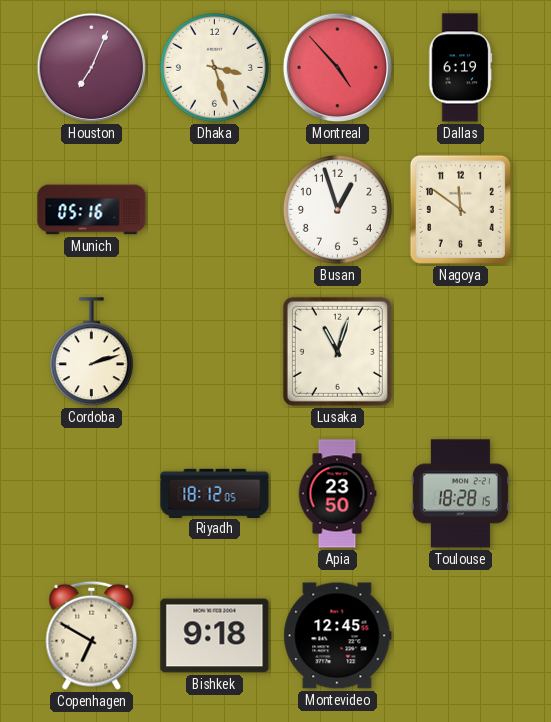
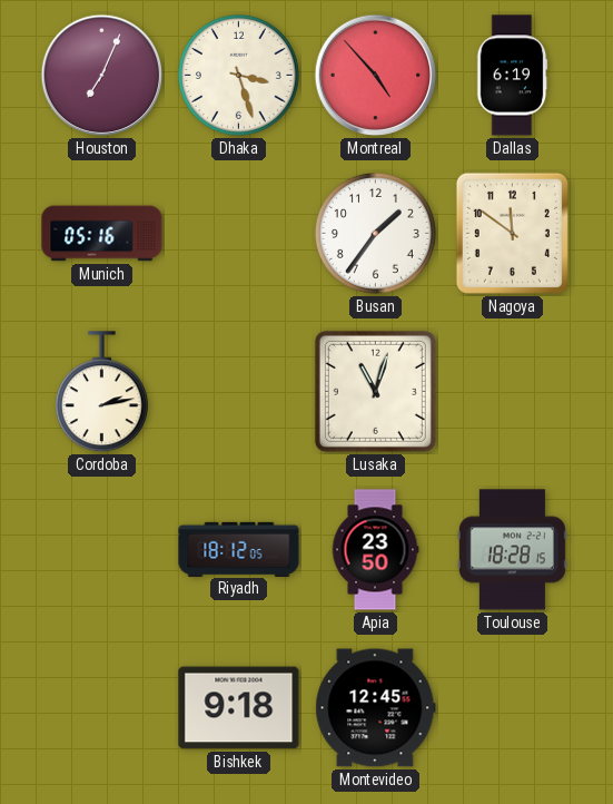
Busan: 12:57 -> 1:36
Cordoba: 2:12 -> 2:13
Copenhagen: 6:50 -> none
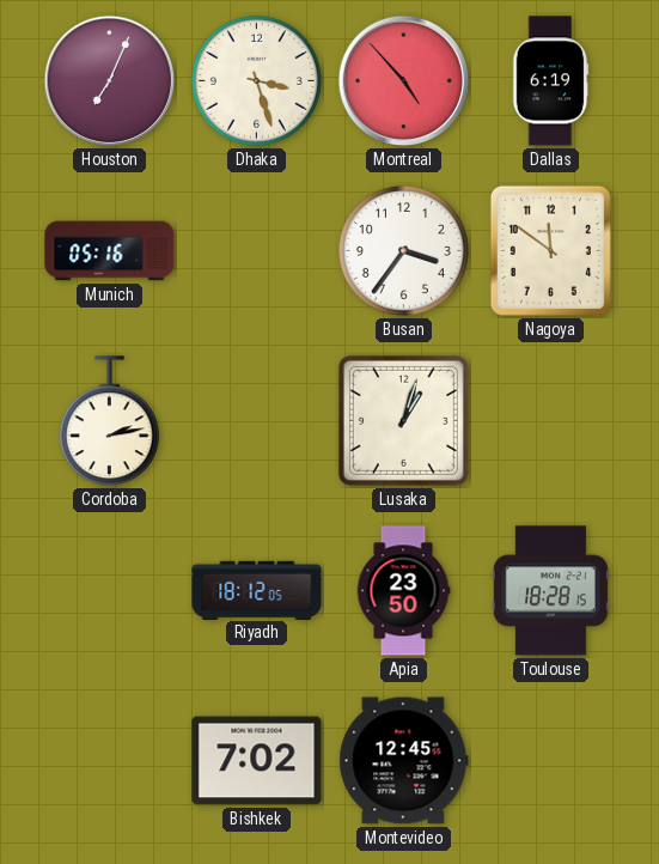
Busan: 1:36 -> 3:36
Lusaka: 11:03 -> 1:03
Bishkek: 9:18 -> 7:02
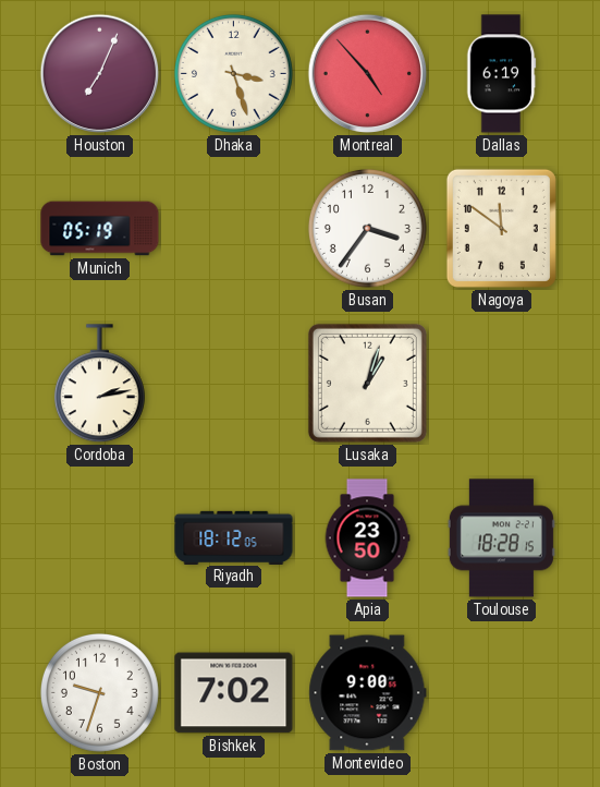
Munich: 05:16 -> 05:19
Boston: none -> 9:33
Montevideo: 12:45 -> 9:00
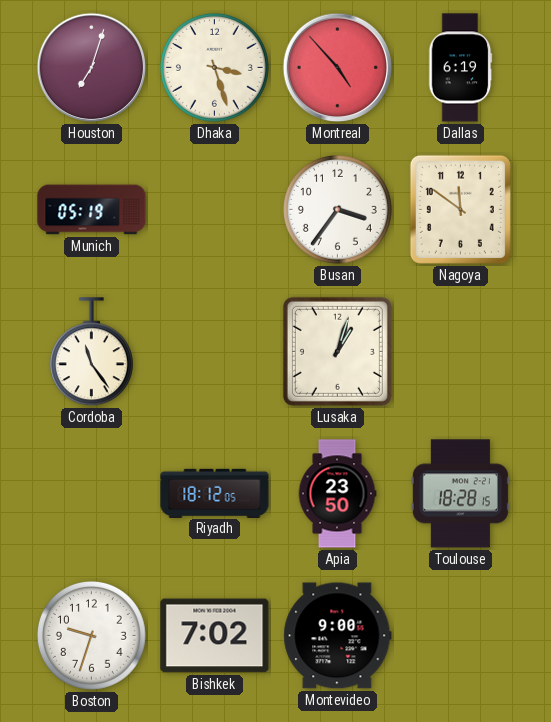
Houston: 7:04 -> 7:03
Cordoba: 2:13 -> 11:24
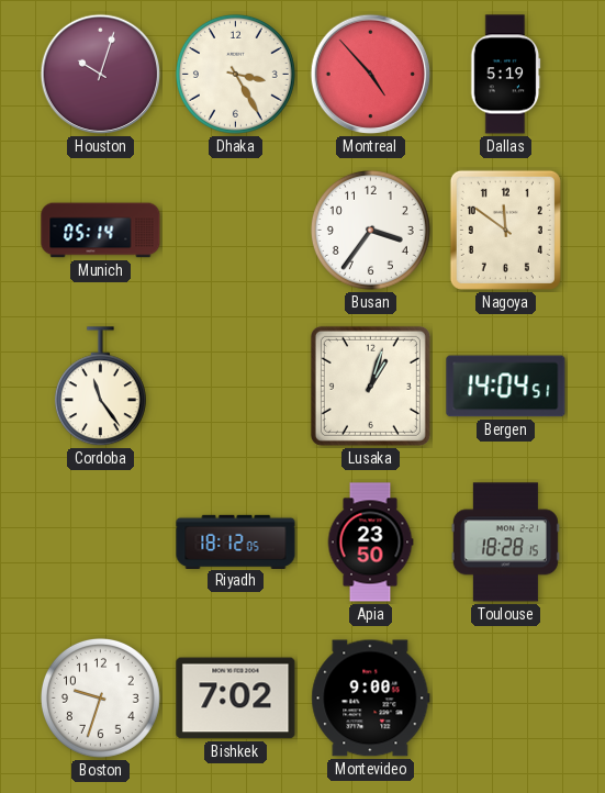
Houston: 7:03 -> 10:03
Dhaka: 3:27 -> 3:25
Dallas: 6:19 -> 5:19
Munich: 05:19 -> 05:14
Bergen: none -> 14:04
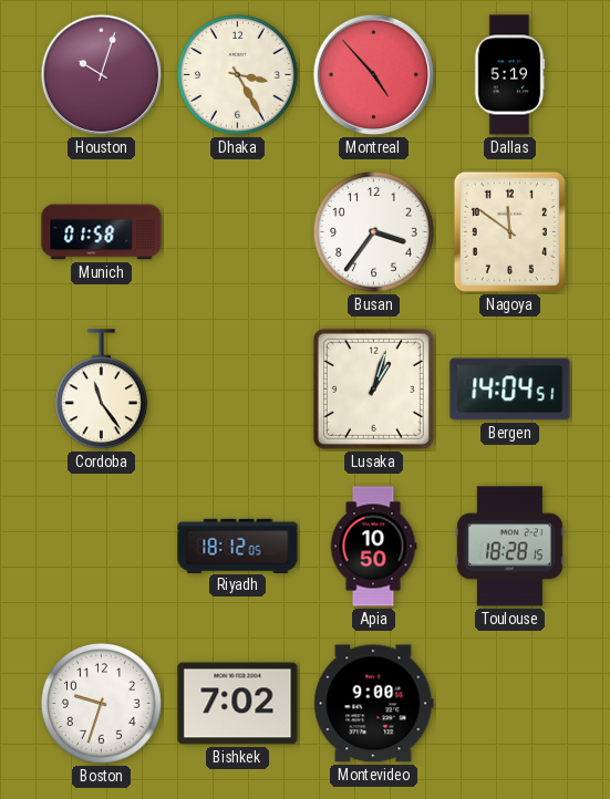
Munich: 05:14 -> 01:58
Apia: 23:50 -> 10:50
